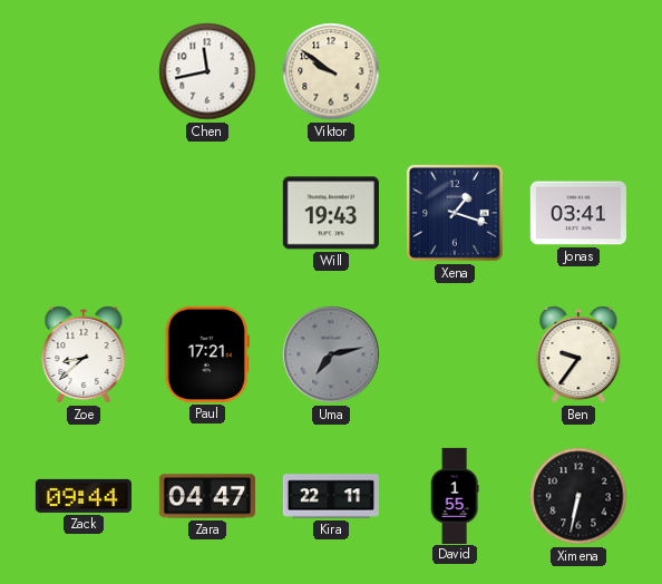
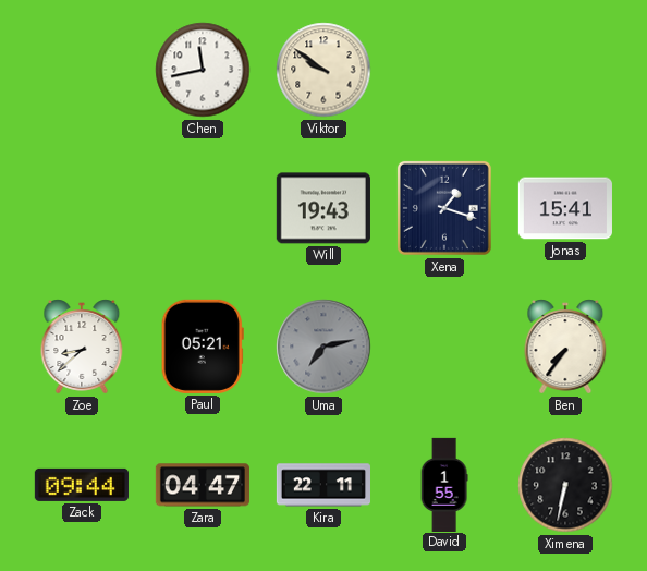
Jonas: 03:41 -> 15:41
Paul: 17:21 -> 05:21
Ben: 9:36 -> 7:36
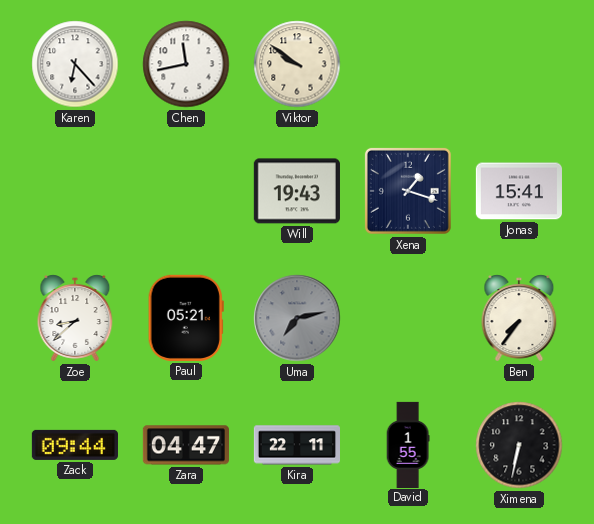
Karen: none -> 6:23
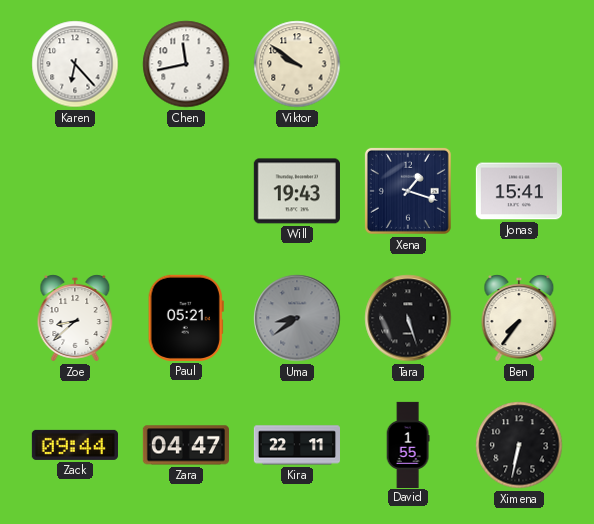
Uma: 7:13 -> 8:39
Tara: none -> 5:27
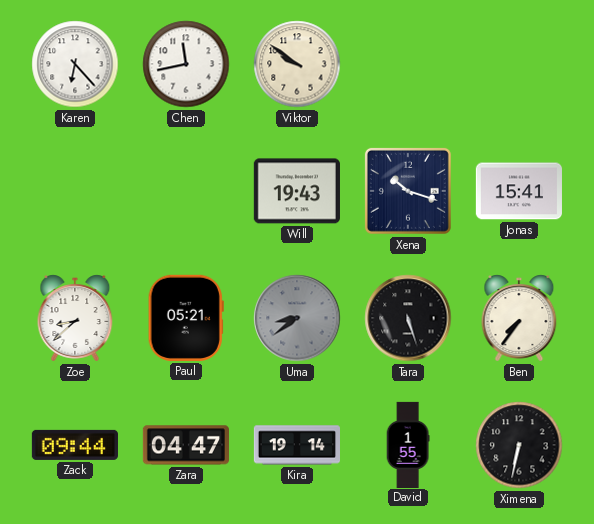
Xena: 1:18 -> 10:18
Kira: 22:11 -> 19:14
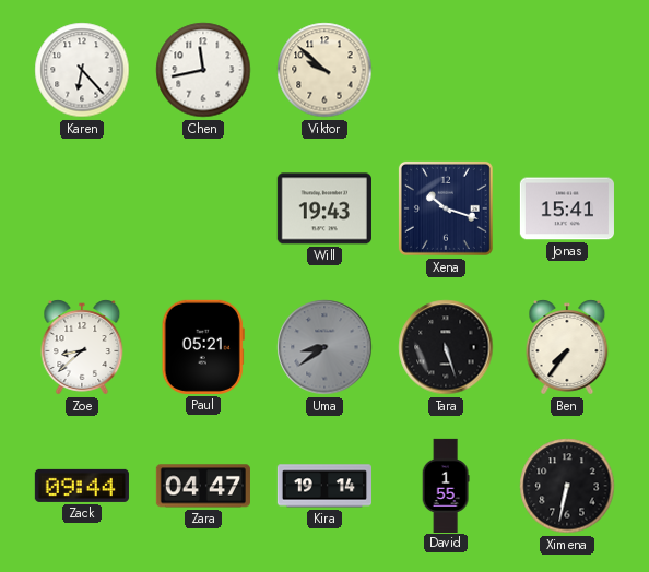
Viktor: 9:51 -> 9:52
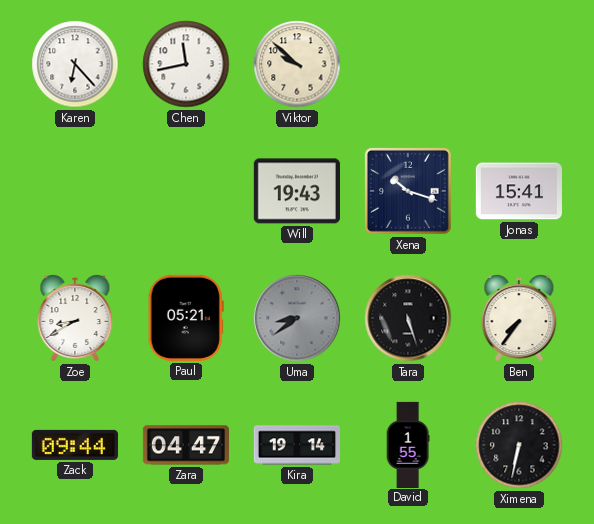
Zoe: 8:38 -> 8:40
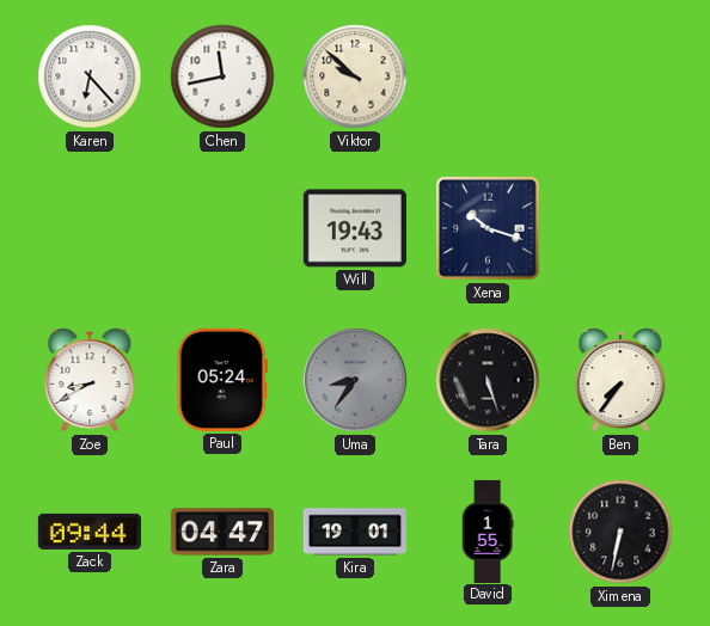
Jonas: 15:41 -> none
Paul: 05:21 -> 05:24
Uma: 8:39 -> 8:36
Kira: 19:14 -> 19:01
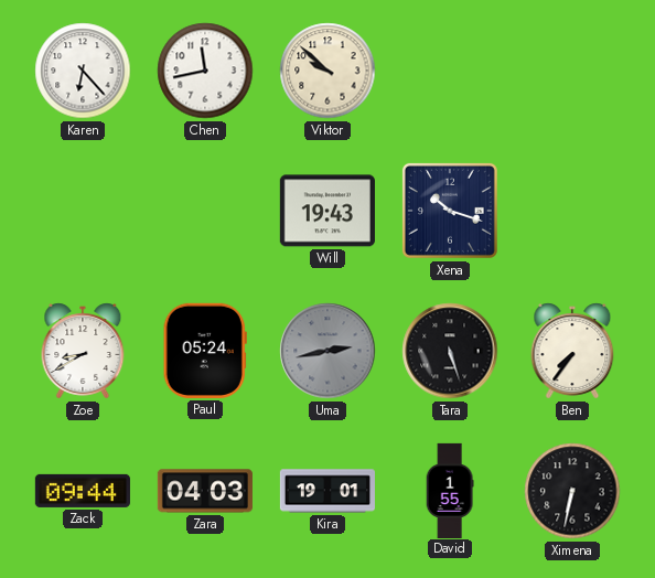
Uma: 8:36 -> 2:43
Zara: 04:47 -> 04:03
